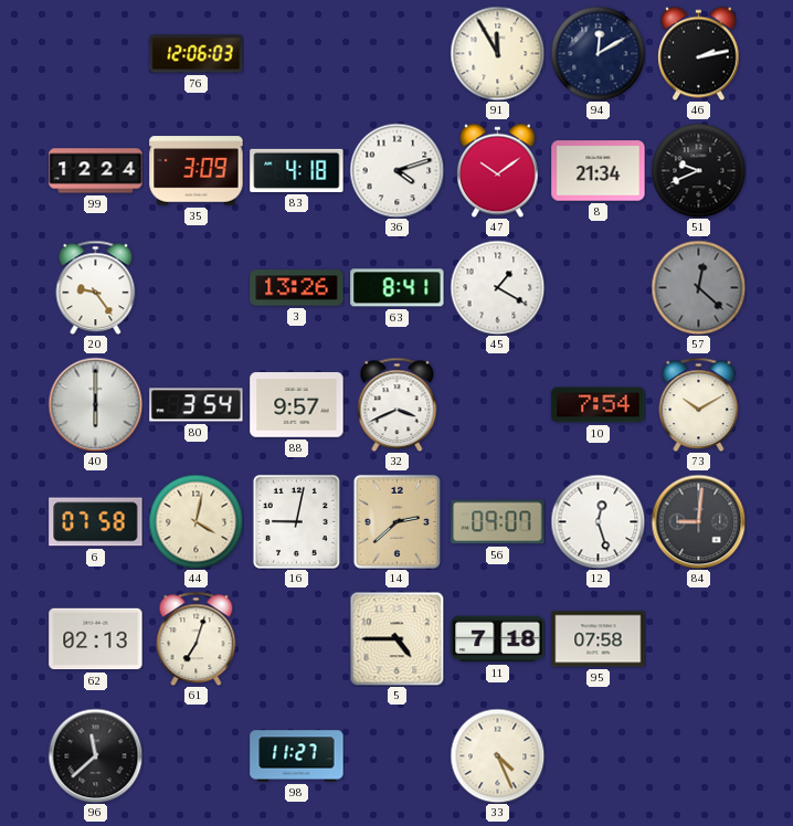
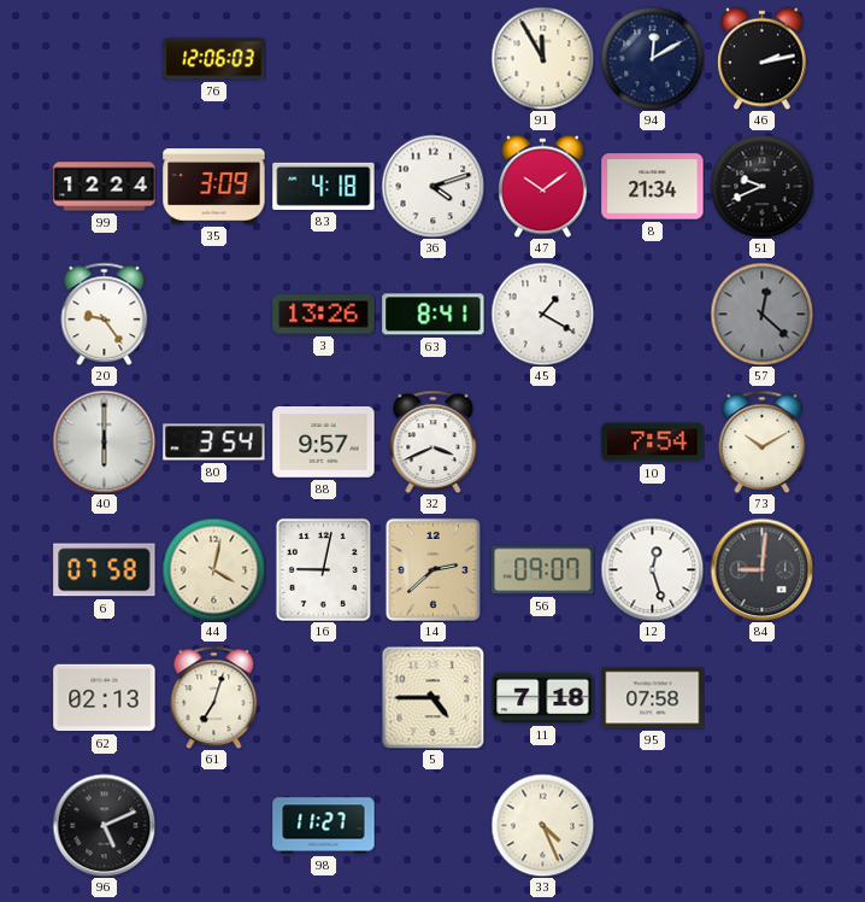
96: 11:38 -> 5:11
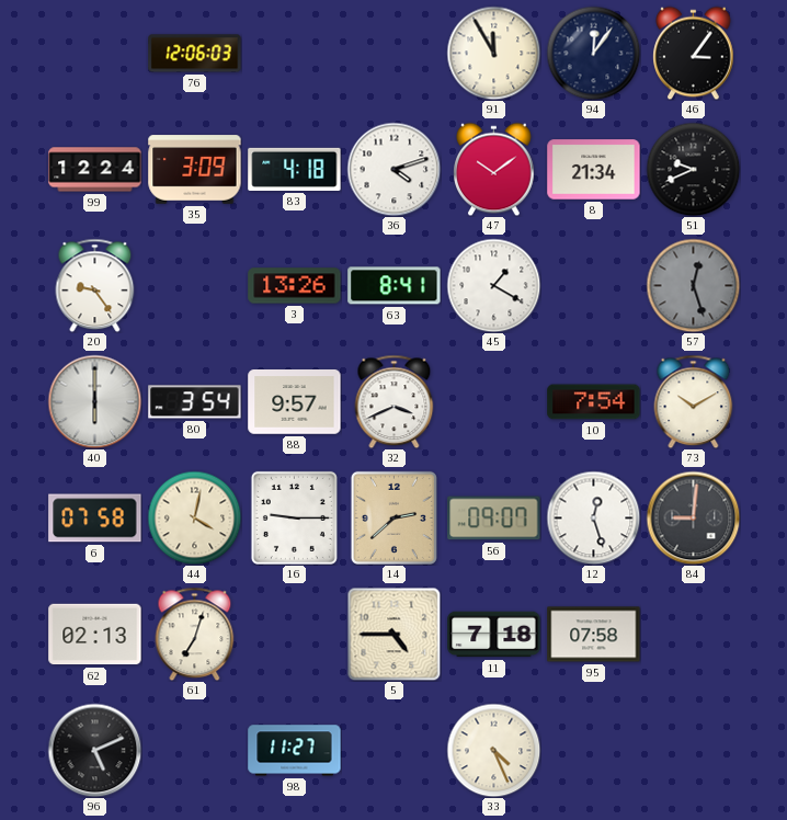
94: 12:10 -> 12:06
46: 2:13 -> 3:06
57: 12:22 -> 12:27
16: 9:02 -> 9:15
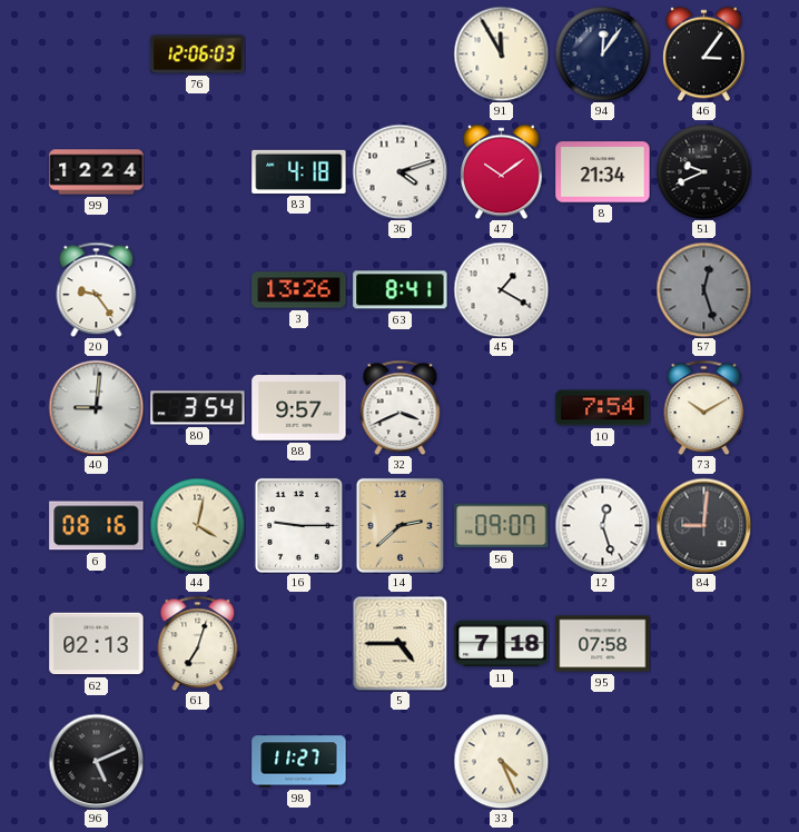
35: 3:09 -> none
40: 6:00 -> 9:01
6: 07:58 -> 08:16
